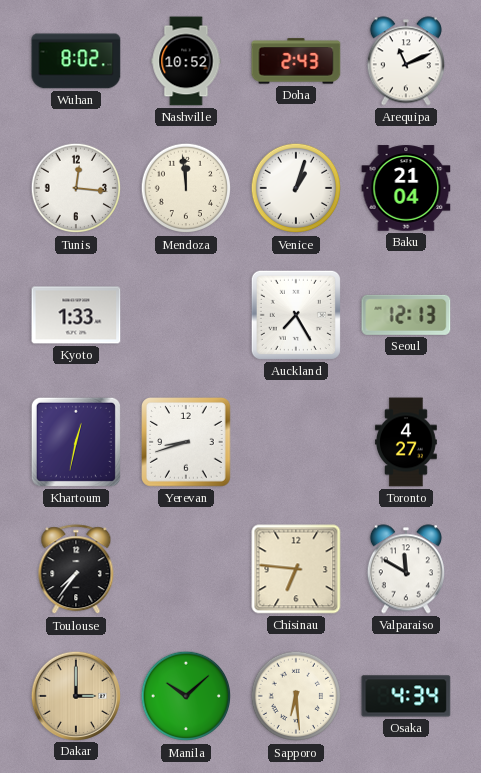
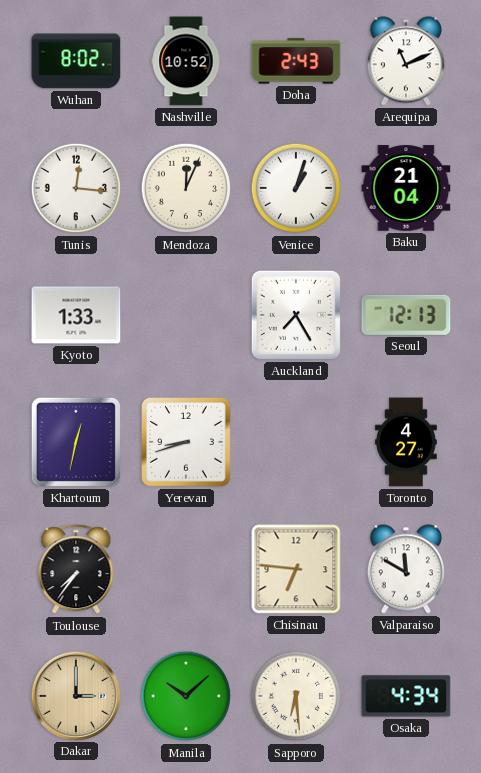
Mendoza: 11:59 -> 12:04
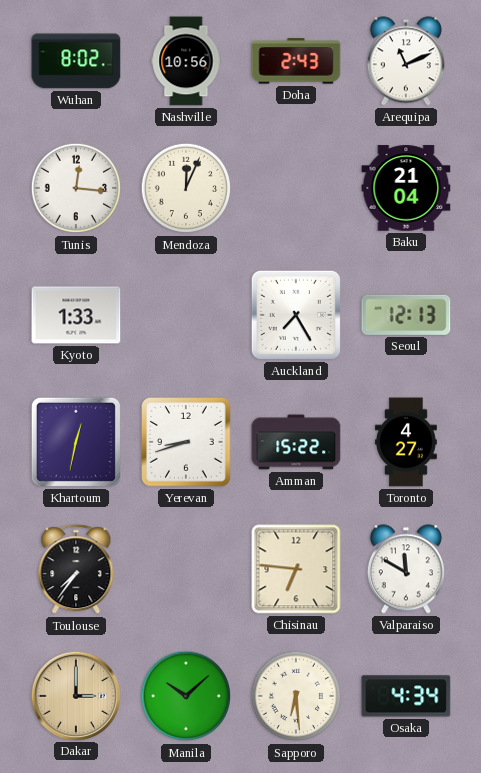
Nashville: 10:52 -> 10:56
Venice: 1:03 -> none
Amman: none -> 15:22
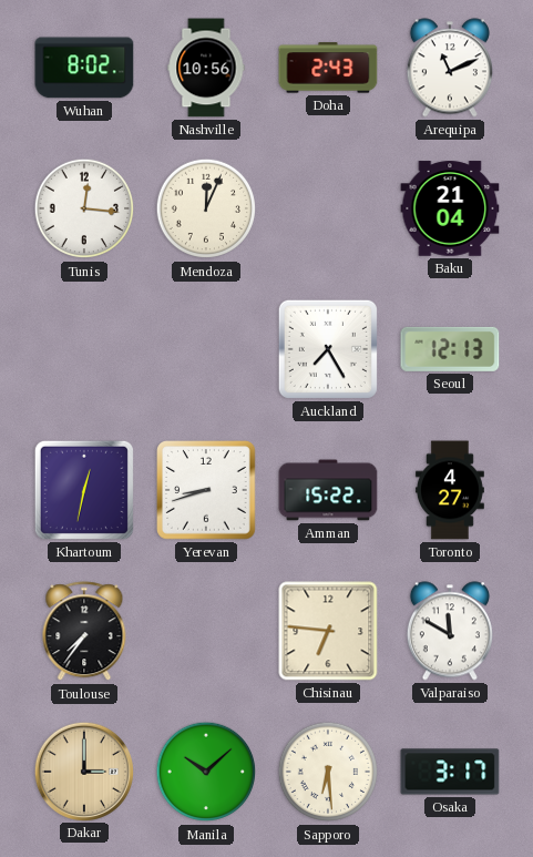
Kyoto: 1:33 -> none
Osaka: 4:34 -> 3:17
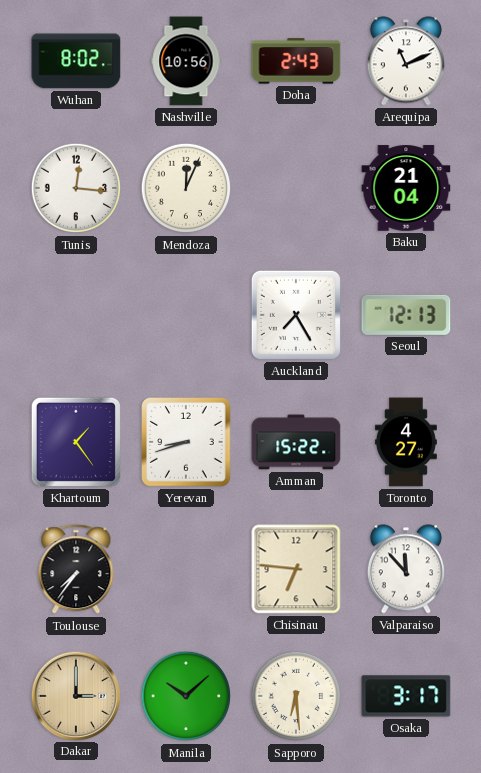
Khartoum: 12:32 -> 1:24
Valparaiso: 11:50 -> 11:53
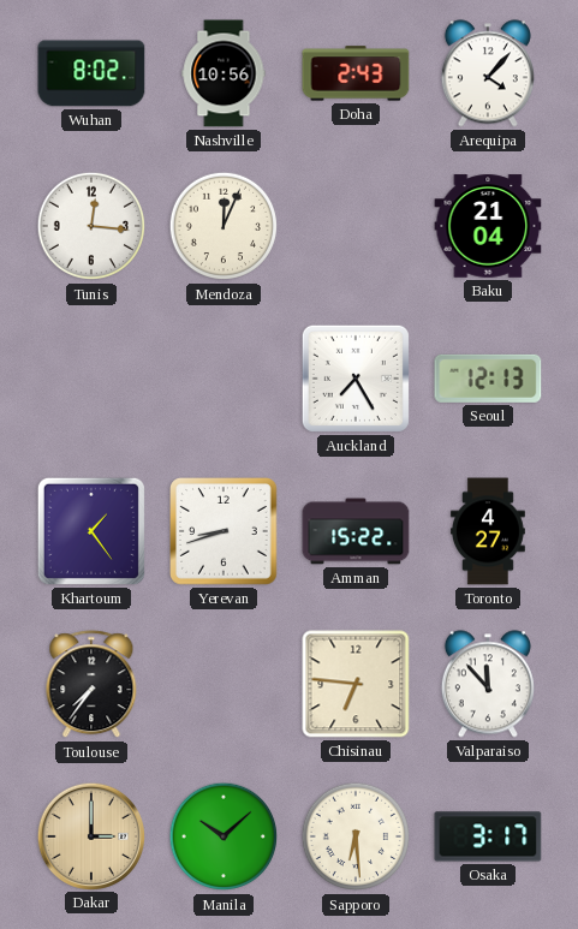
Arequipa: 11:11 -> 4:07
